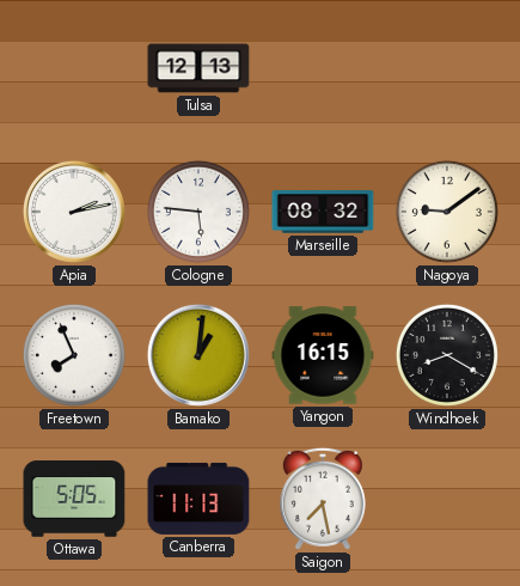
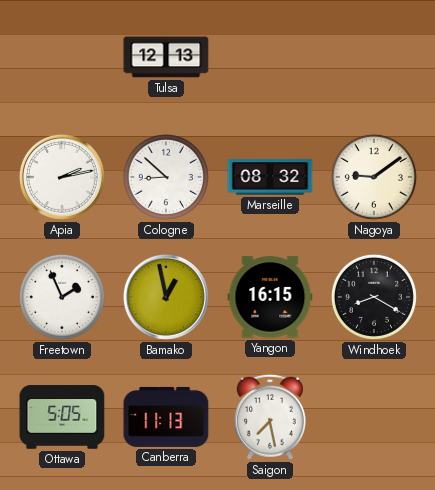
Cologne: 5:46 -> 8:52
Freetown: 7:56 -> 1:56
Bamako: 1:01 -> 12:58
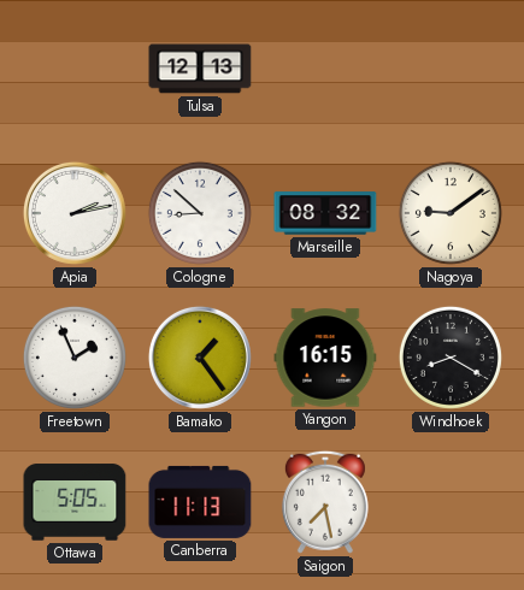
Bamako: 12:58 -> 1:24
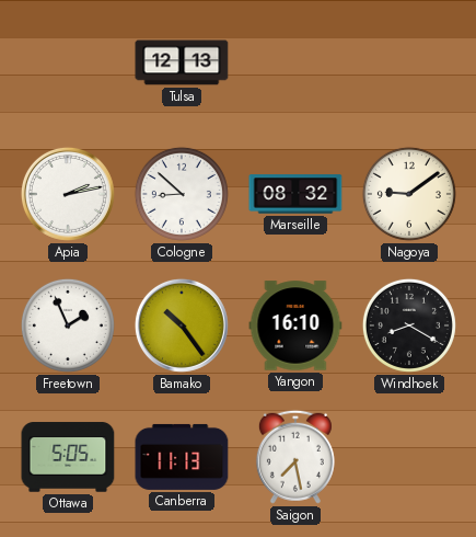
Bamako: 1:24 -> 10:24
Yangon: 16:15 -> 16:10
